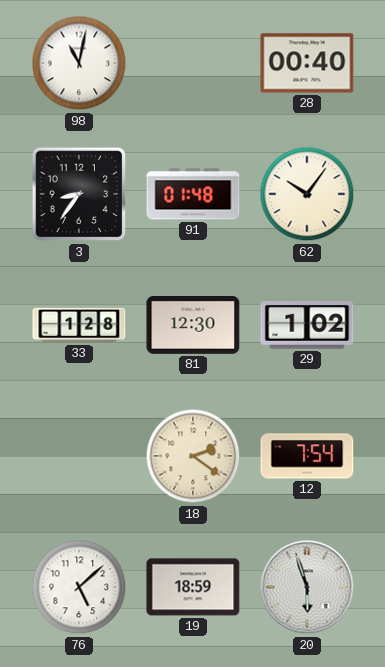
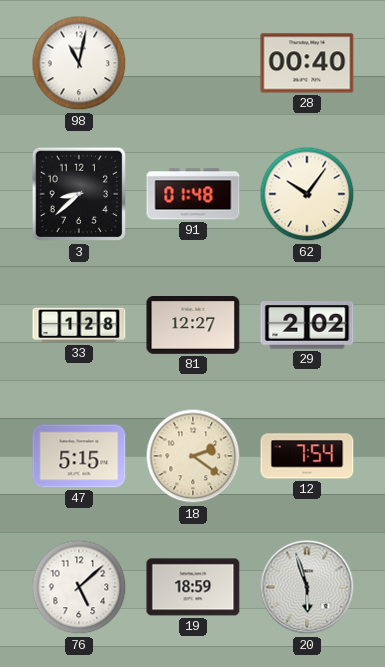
3: 8:36 -> 8:38
81: 12:30 -> 12:27
29: 1:02 -> 2:02
47: none -> 5:15
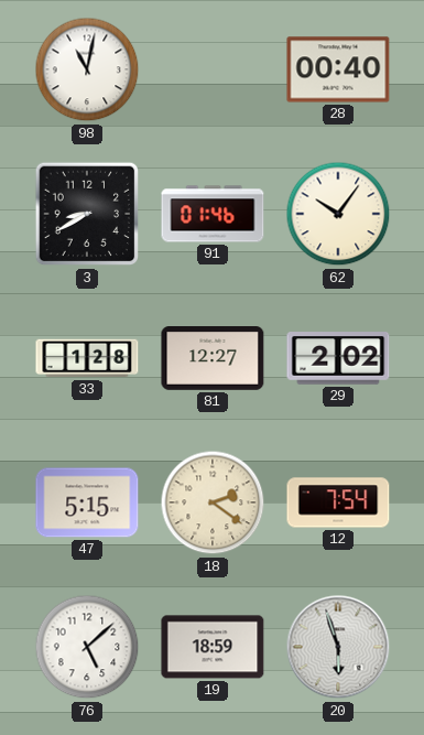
3: 8:38 -> 8:40
91: 01:48 -> 01:46
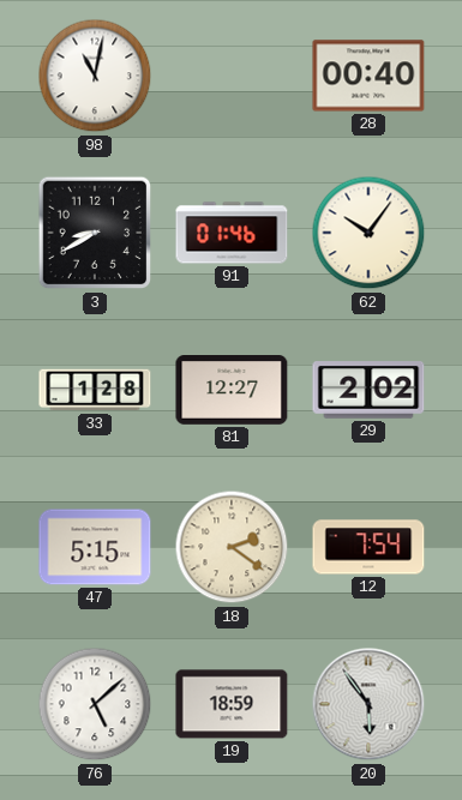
20: 5:57 -> 5:54
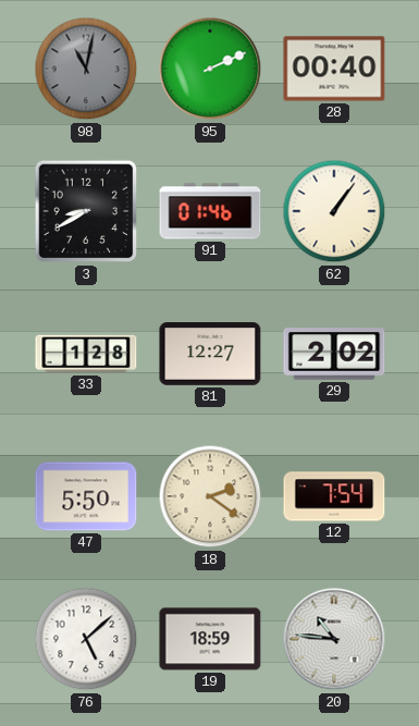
98 dial: white -> grey
95: none -> 2:11
62: 10:06 -> 1:06
47: 5:15 -> 5:50
20: 5:54 -> 10:46
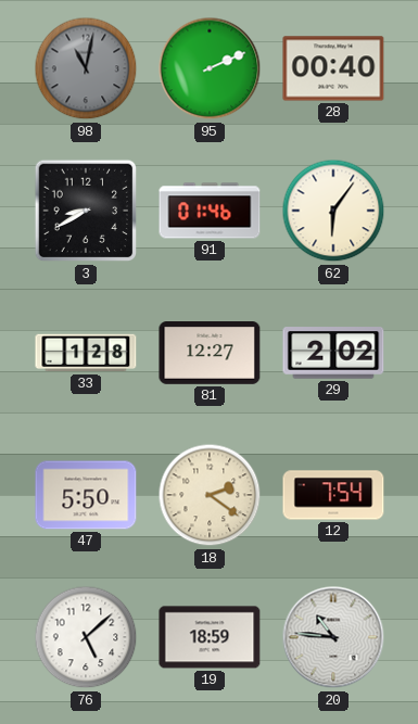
62: 1:06 -> 6:06
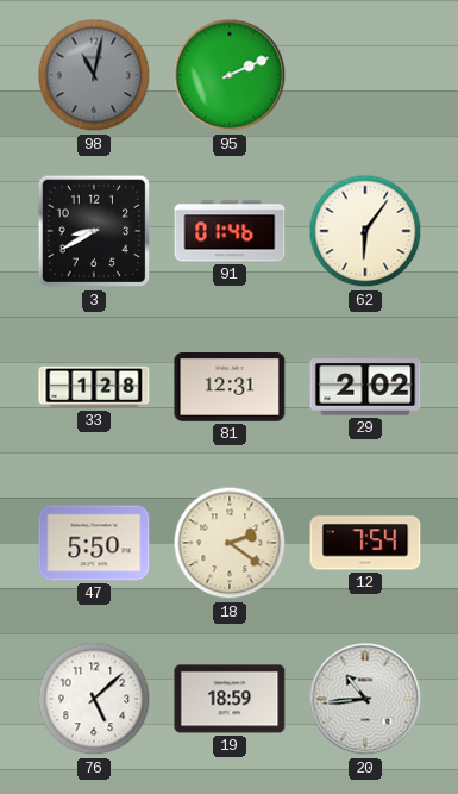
28: 00:40 -> none
81: 12:27 -> 12:31
20: 10:46 -> 10:44
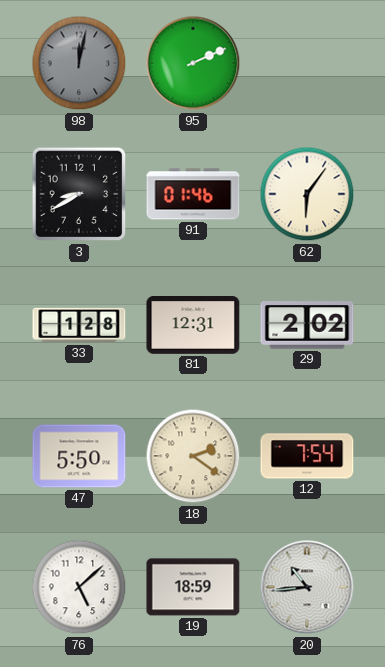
98: 11:02 -> 12:02
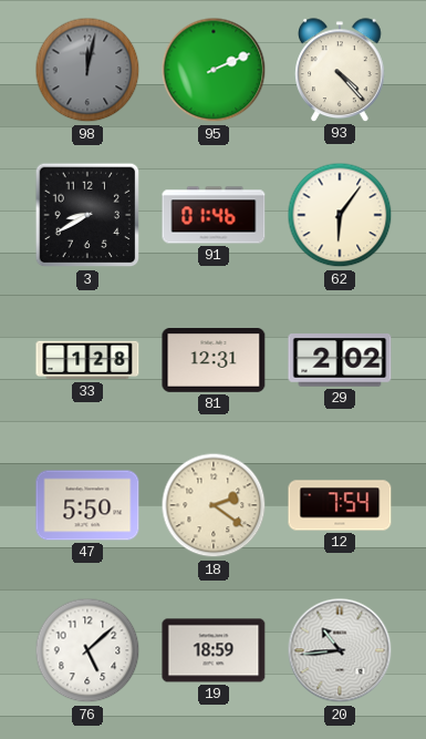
93: none -> 4:23
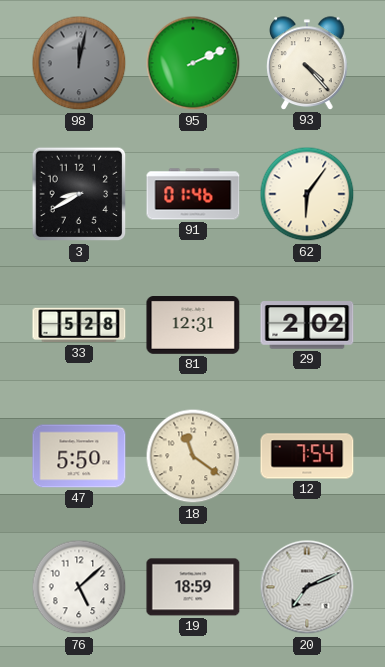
33: 1:28 -> 5:28
18: 2:21 -> 11:21
20: 10:44 -> 7:11
